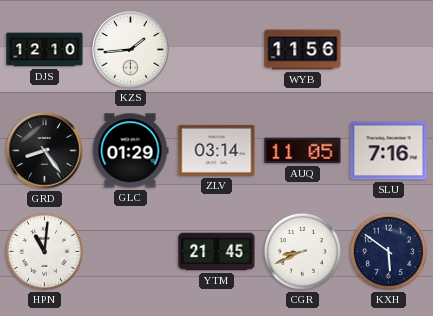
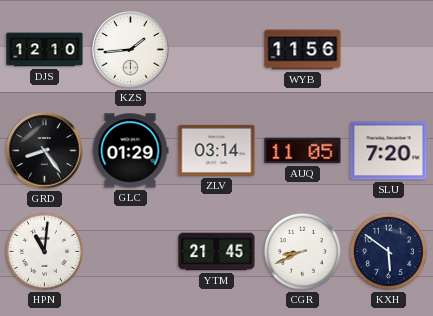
SLU: 7:16 -> 7:20
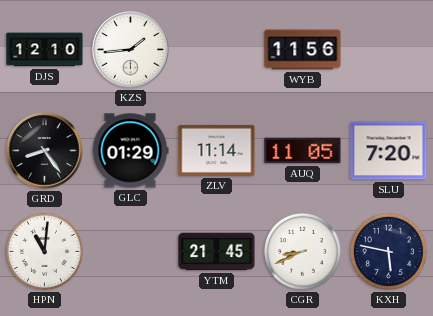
ZLV: 03:14 -> 11:14
KXH: 5:51 -> 5:47
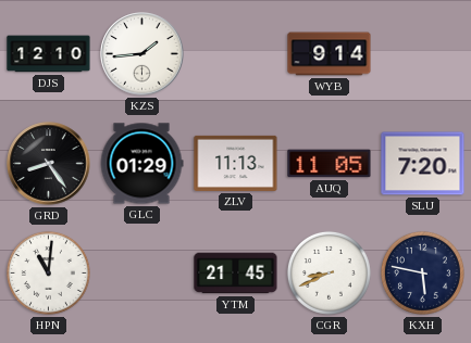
WYB: 11:56 -> 9:14
ZLV: 11:14 -> 11:13
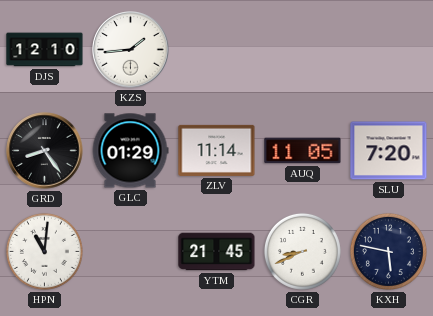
WYB: 9:14 -> none
ZLV: 11:13 -> 11:14
